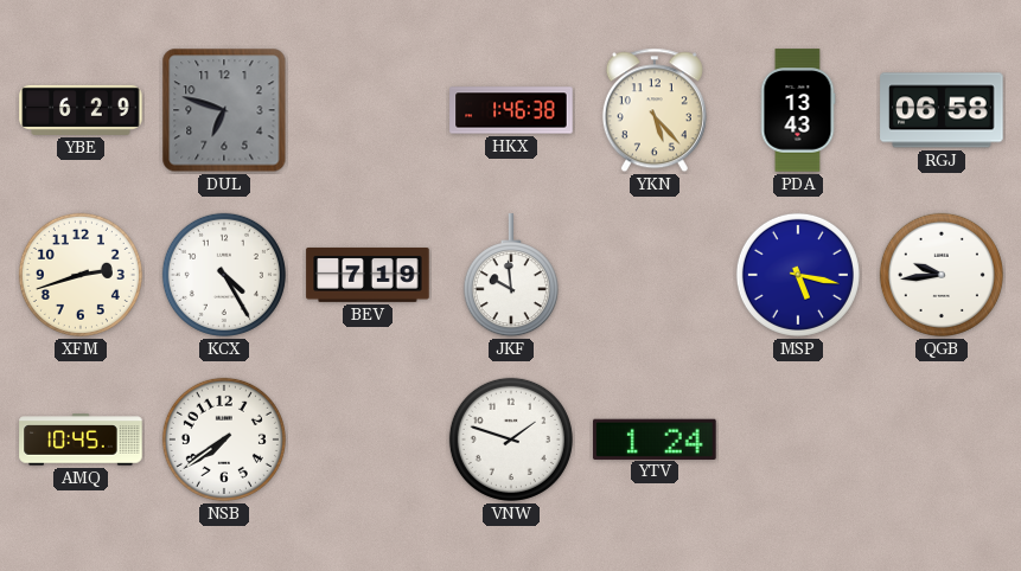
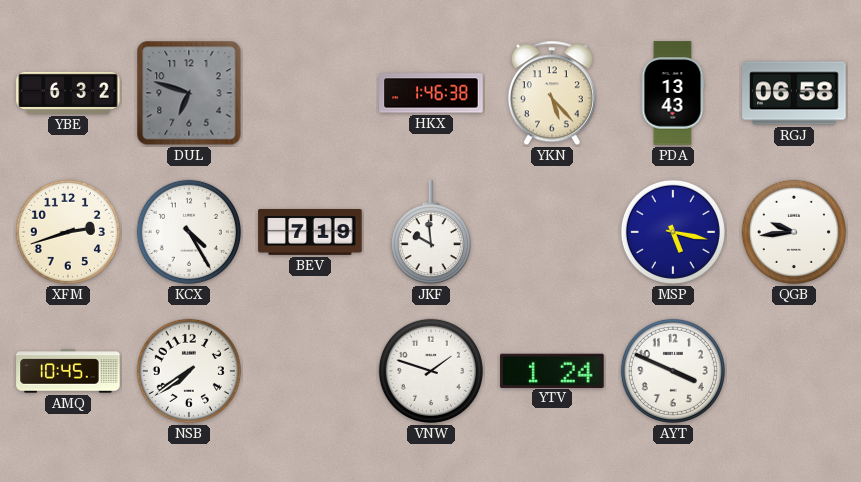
YBE: 6:29 -> 6:32
AYT: none -> 3:49
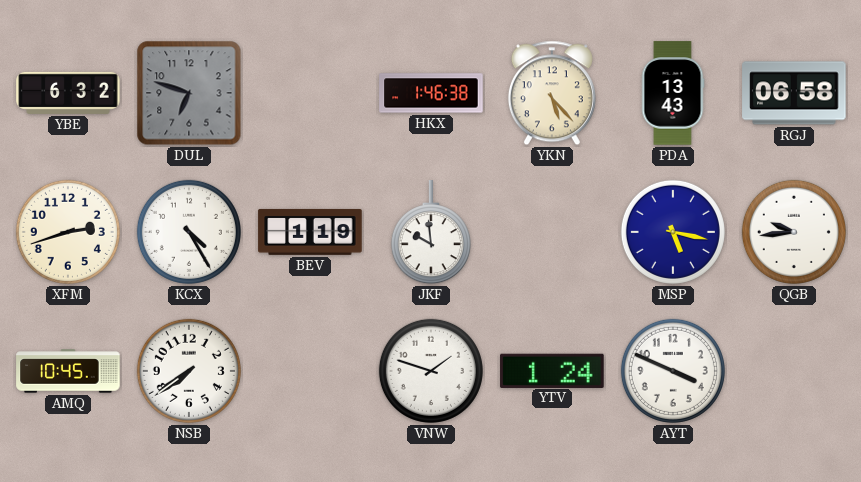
BEV: 7:19 -> 1:19
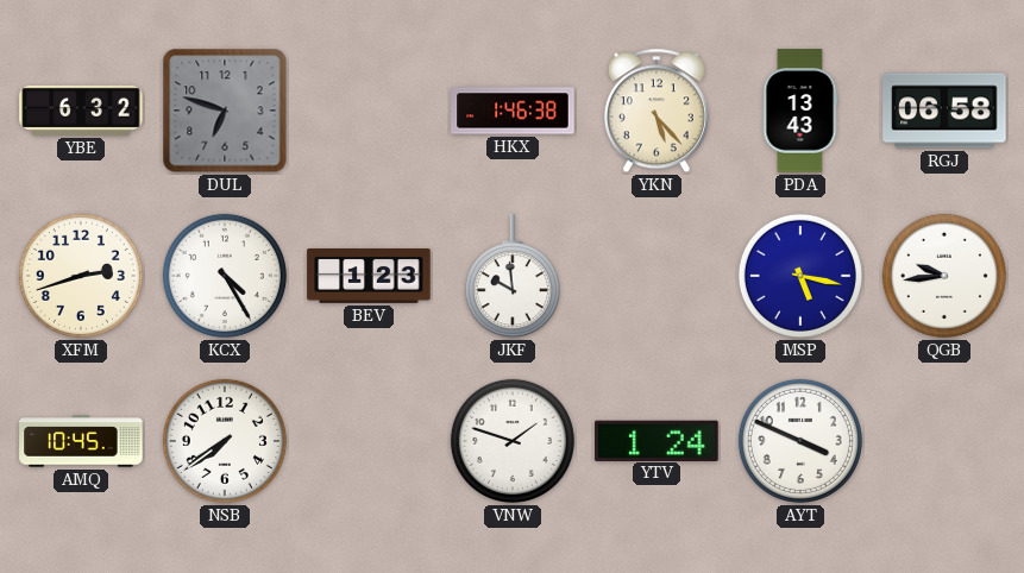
BEV: 1:19 -> 1:23
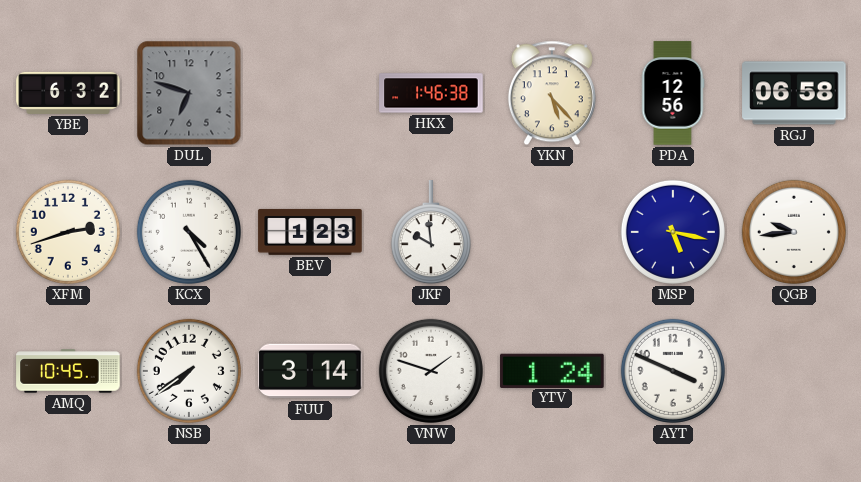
PDA: 13:43 -> 12:56
FUU: none -> 3:14
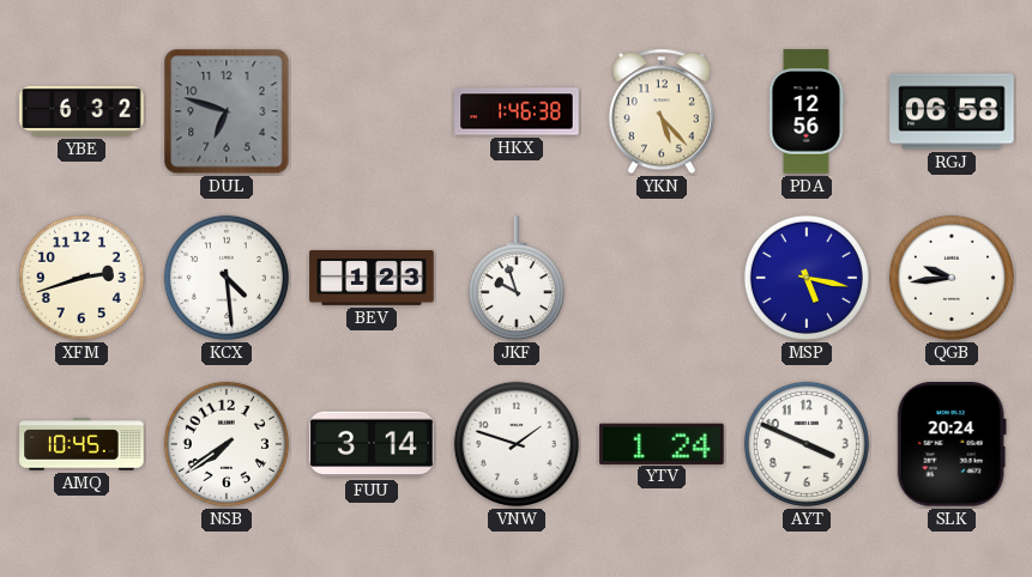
KCX: 4:25 -> 4:29
JKF: 9:59 -> 9:57
SLK: none -> 20:24
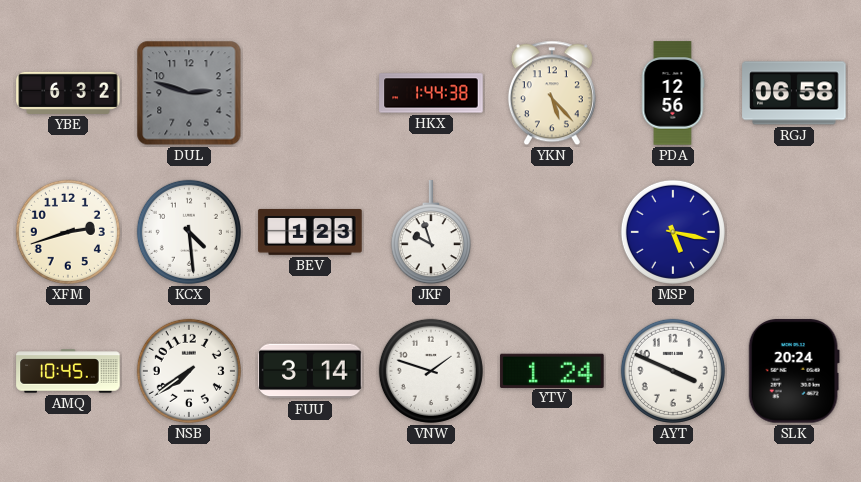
DUL: 6:48 -> 2:48
HKX: 1:46 -> 1:44
QGB: 9:44 -> none
